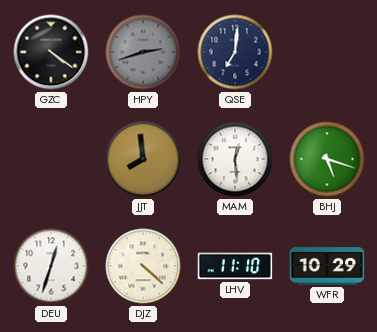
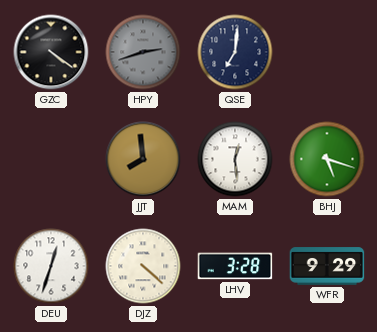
LHV: 11:10 -> 3:28
WFR: 10:29 -> 9:29
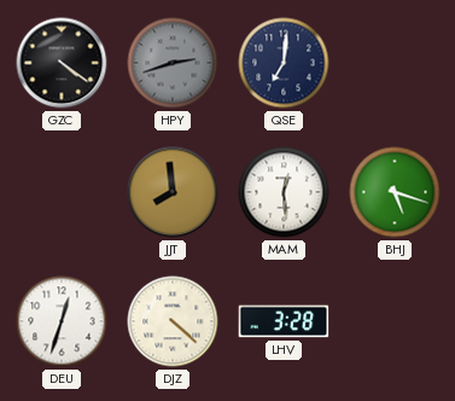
WFR: 9:29 -> none
